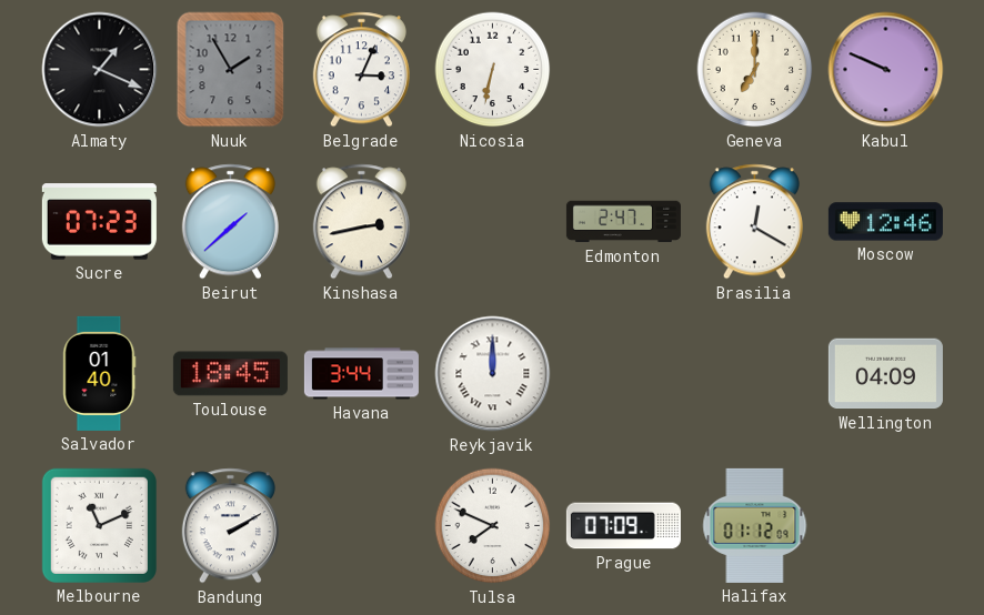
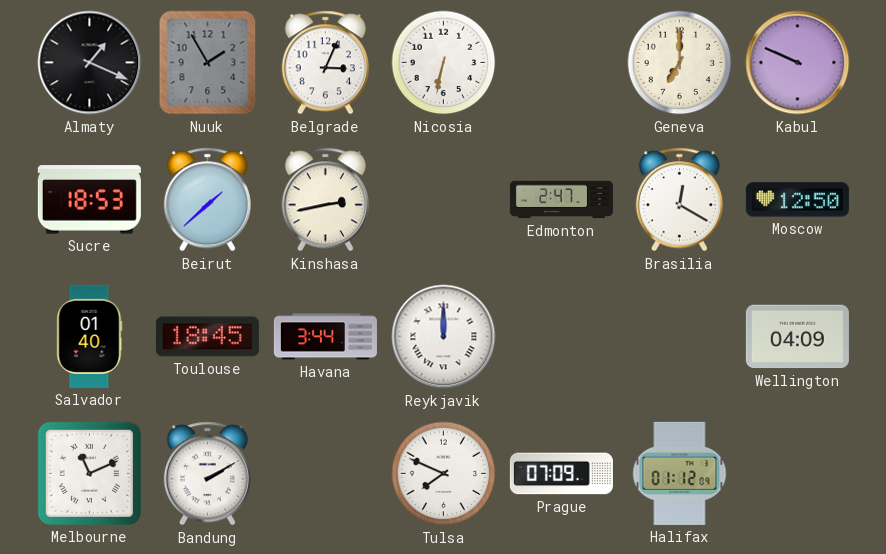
Sucre: 07:23 -> 18:53
Moscow: 12:46 -> 12:50
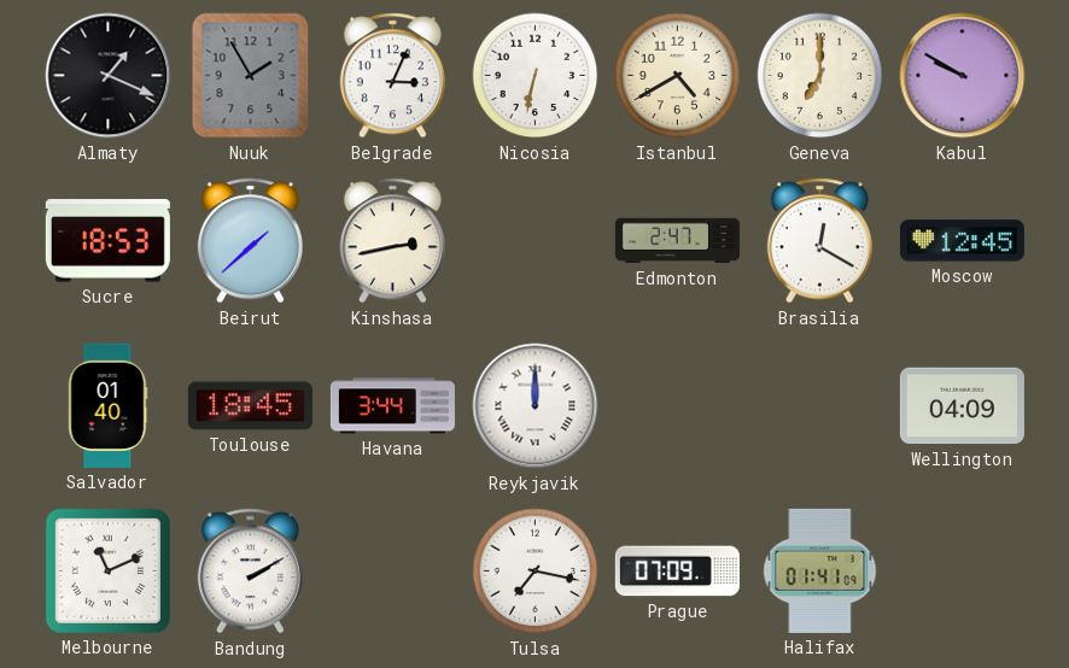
Istanbul: none -> 4:40
Kabul: 9:49 -> 9:50
Moscow: 12:50 -> 12:45
Tulsa: 7:49 -> 7:17
Halifax: 01:12 -> 01:41
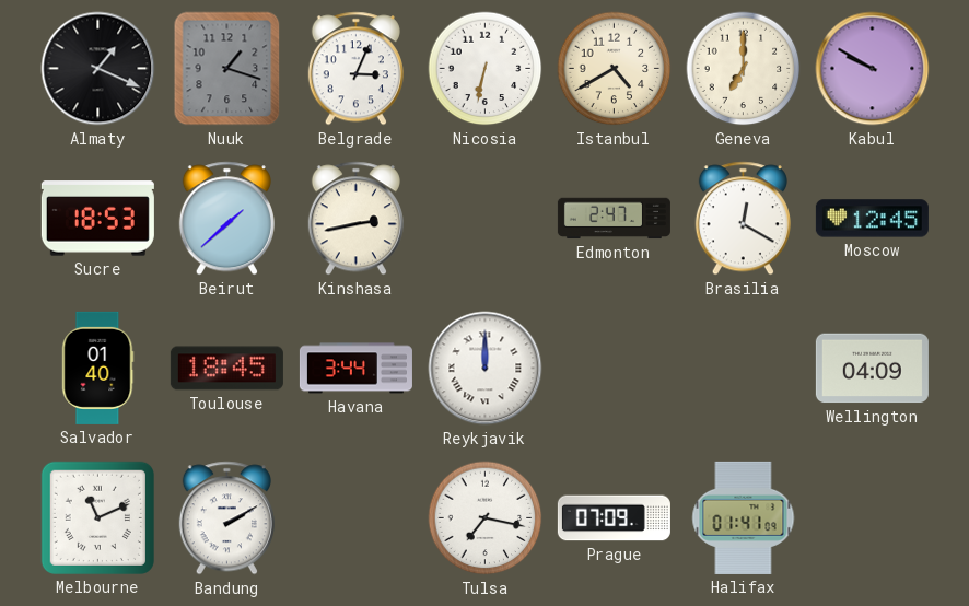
Nuuk: 1:55 -> 1:18
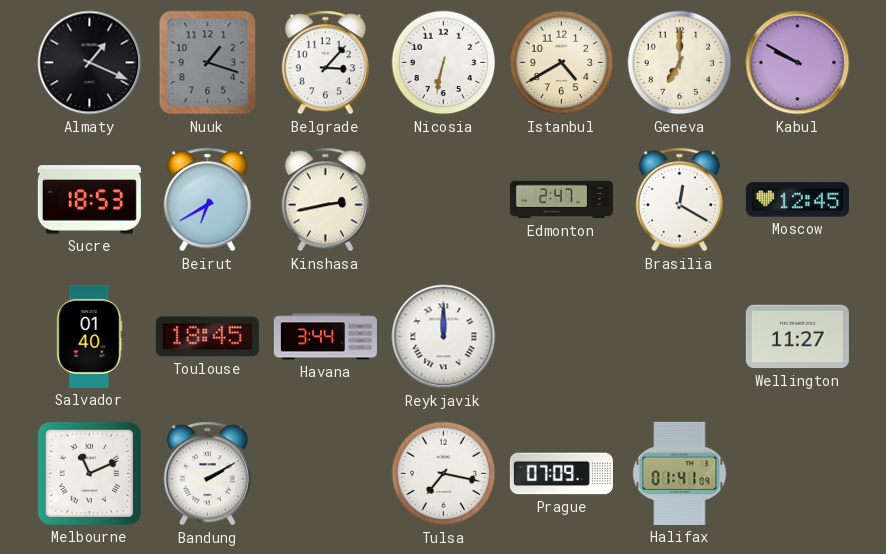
Belgrade: 3:04 -> 3:07
Beirut: 1:38 -> 6:40
Wellington: 04:09 -> 11:27
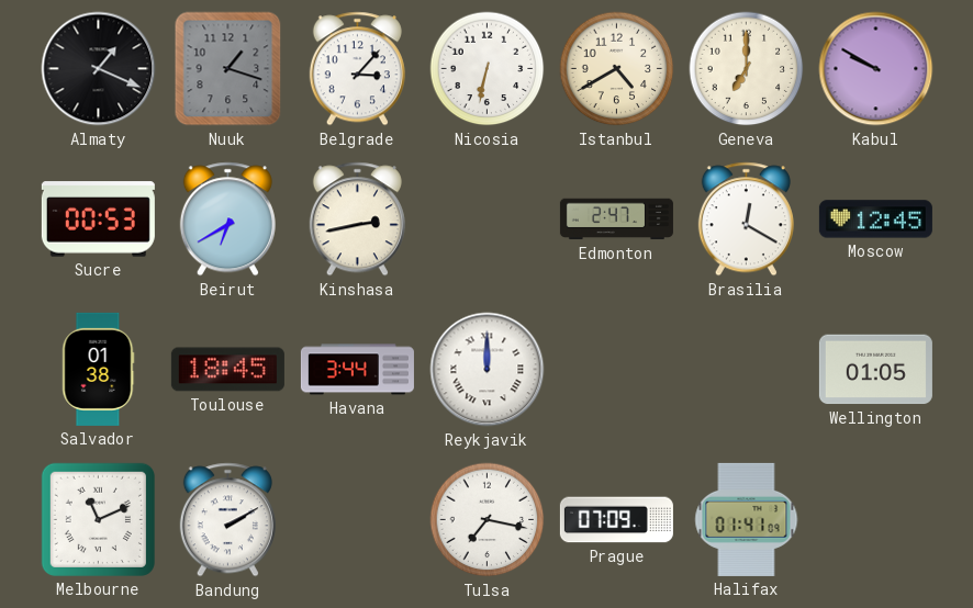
Sucre: 18:53 -> 00:53
Salvador: 01:40 -> 01:38
Wellington: 11:27 -> 01:05
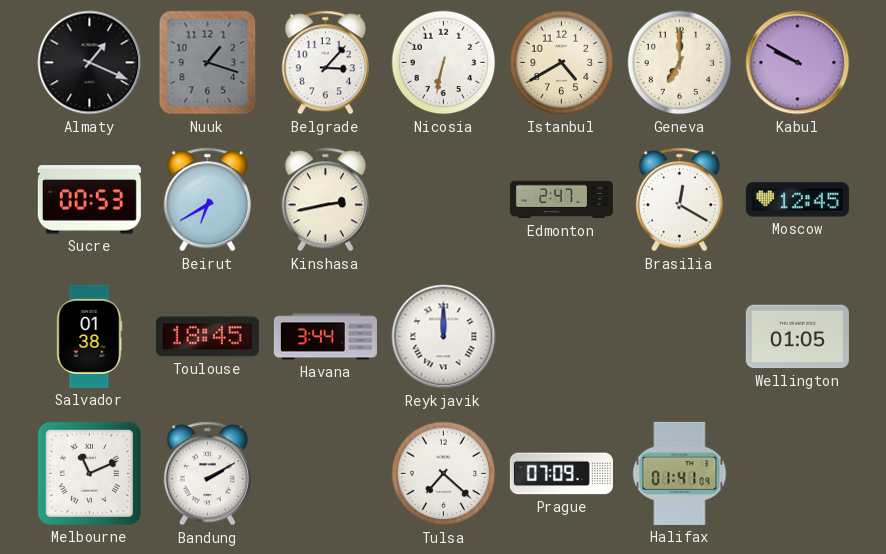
Tulsa: 7:17 -> 7:22
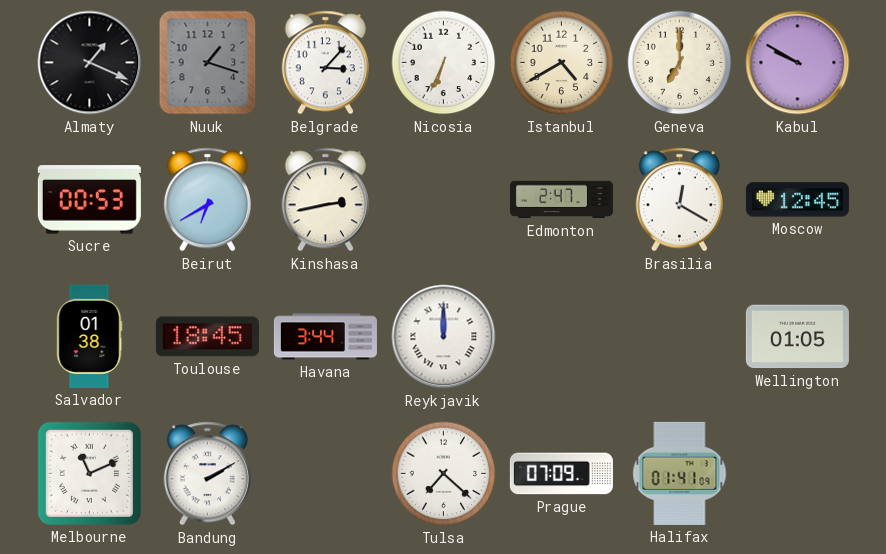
Nicosia: 6:32 -> 6:34
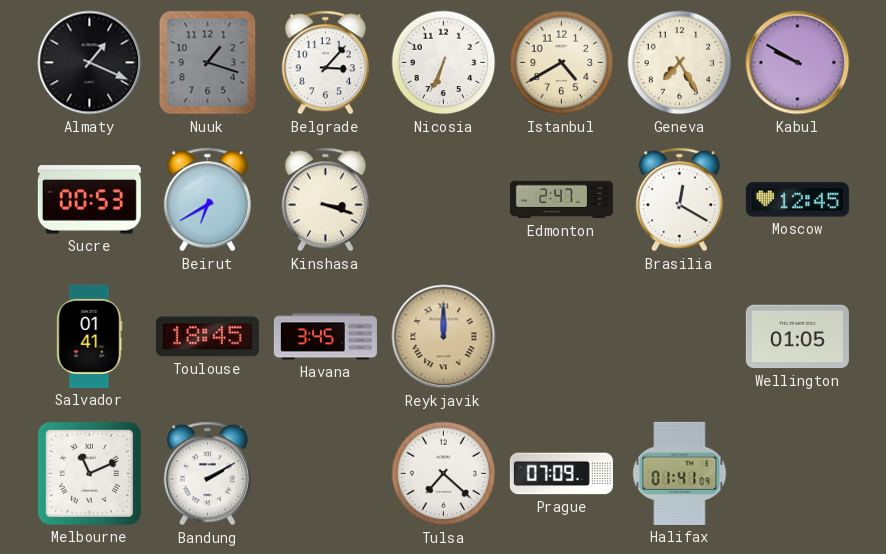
Geneva: 7:00 -> 7:25
Kinshasa: 2:43 -> 3:18
Salvador: 01:38 -> 01:41
Havana: 3:44 -> 3:45
Reykjavik dial: white -> champagne
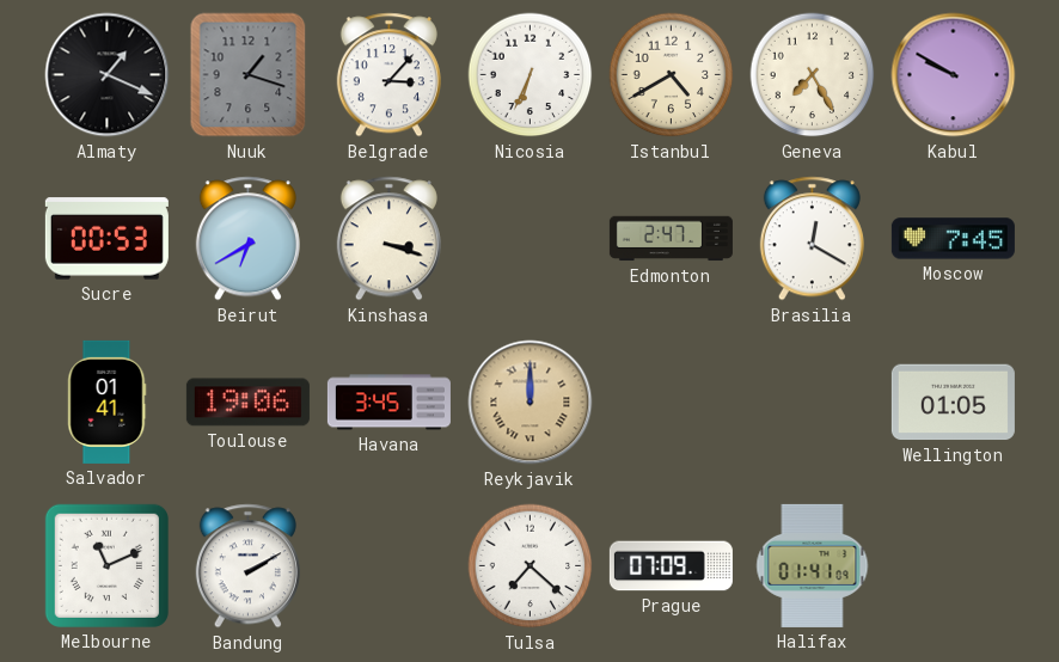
Moscow: 12:45 -> 7:45
Toulouse: 18:45 -> 19:06
